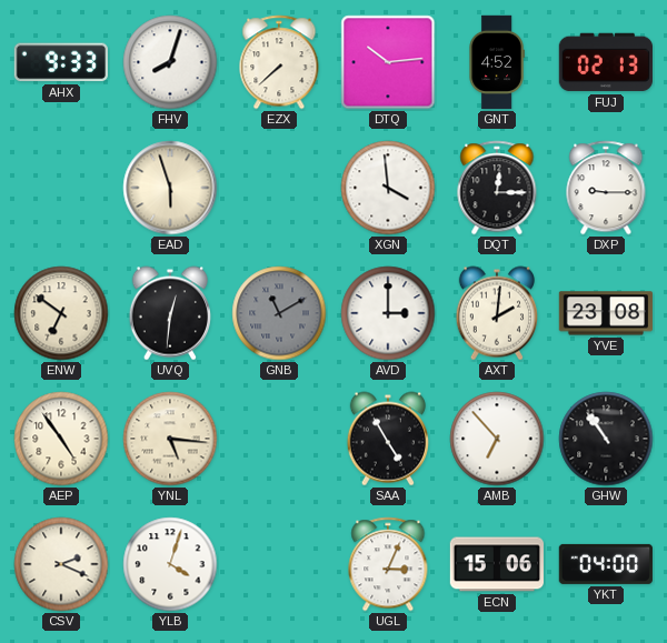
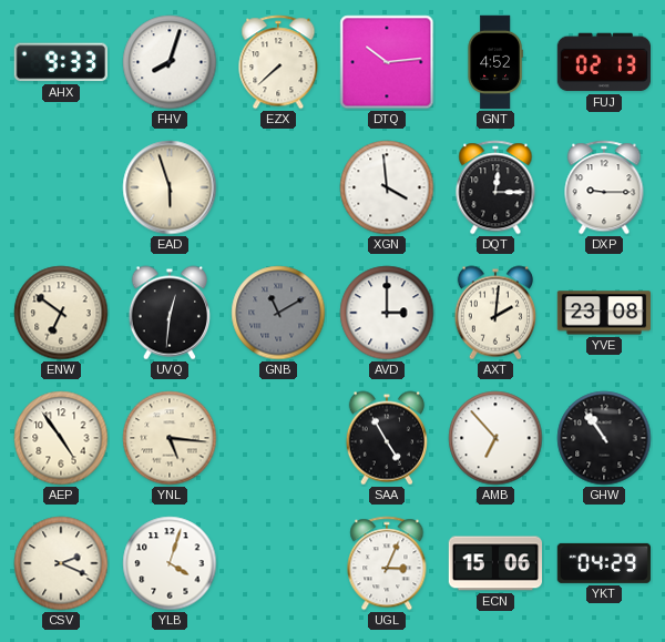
YKT: 04:00 -> 04:29
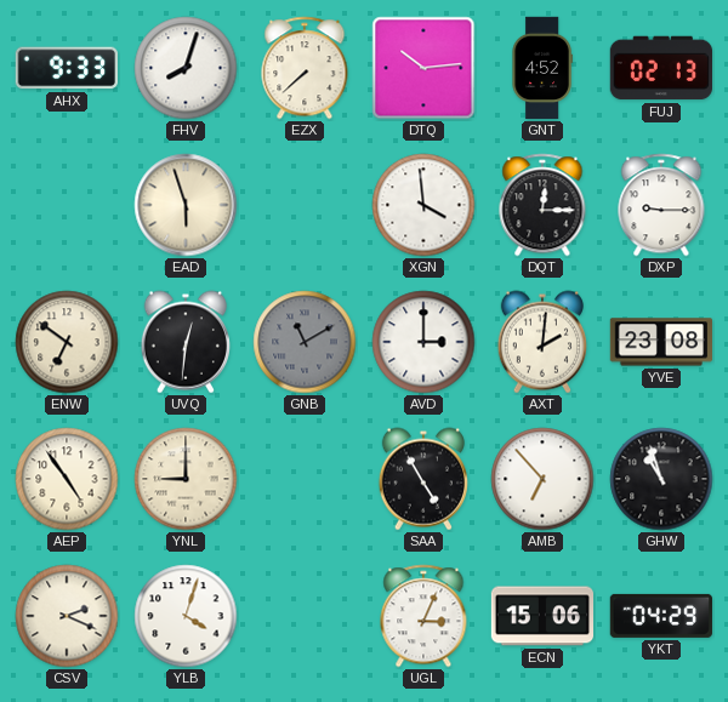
YNL: 5:16 -> 9:00
GHW: 10:54 -> 10:57
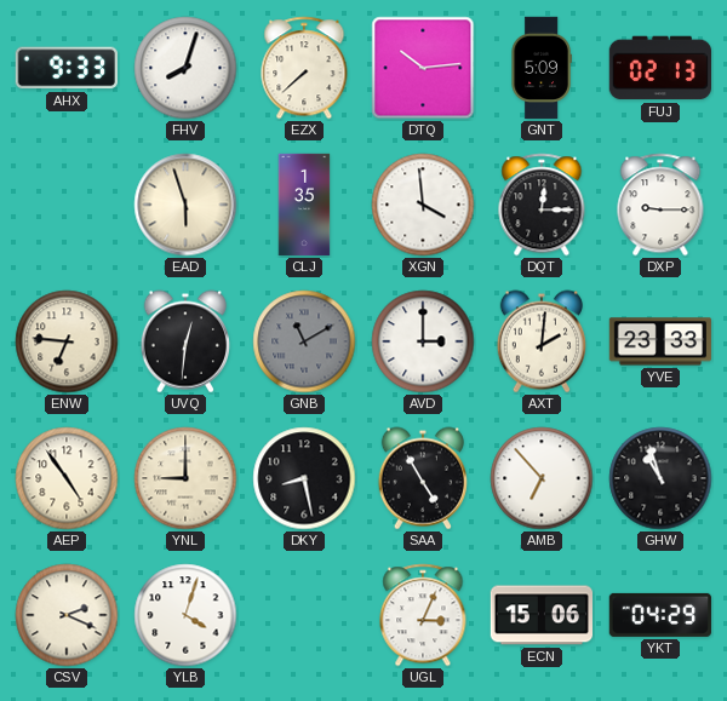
GNT: 4:52 -> 5:09
CLJ: none -> 1:35
ENW: 6:51 -> 6:46
YVE: 23:08 -> 23:33
DKY: none -> 8:28
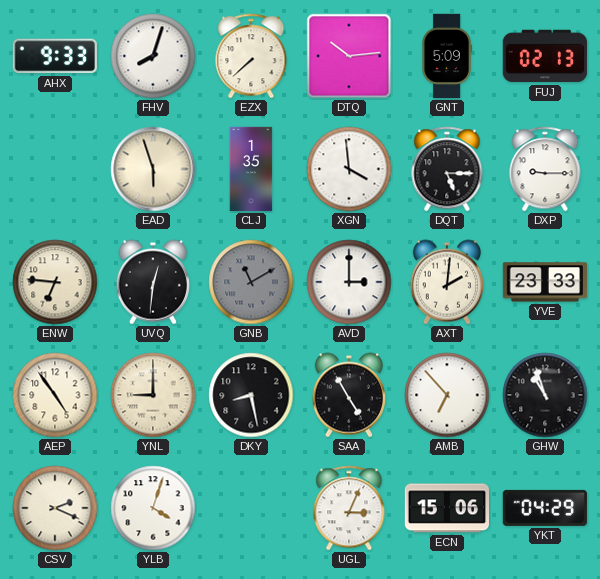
DQT: 12:15 -> 5:15
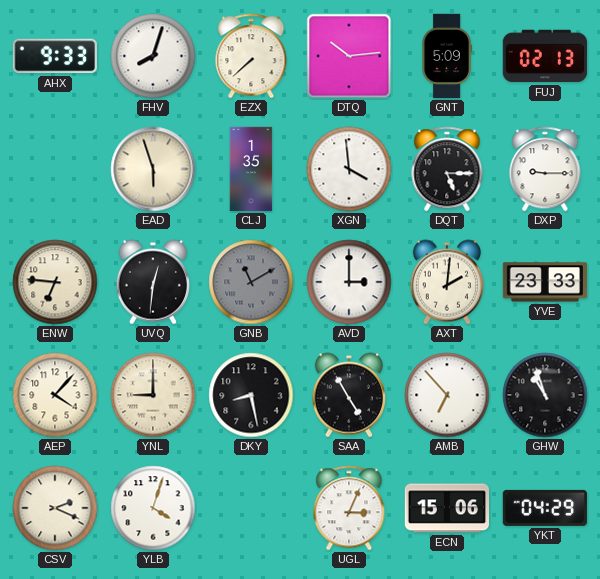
AEP: 4:54 -> 4:07
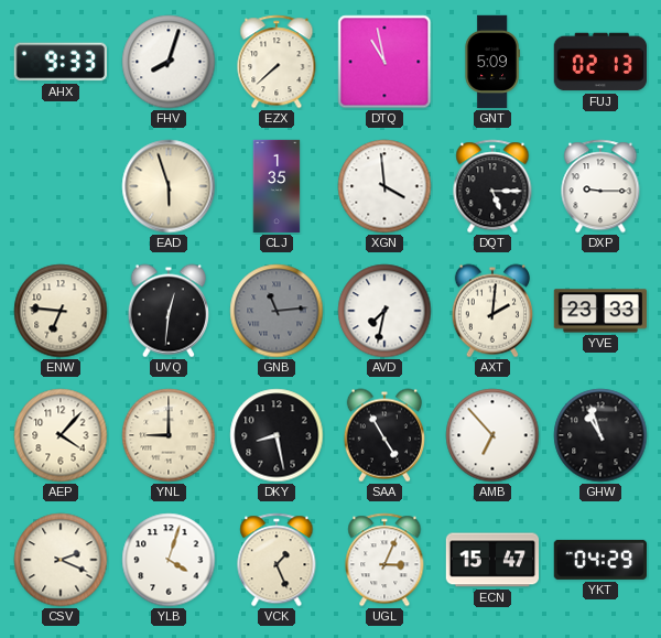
DTQ: 10:14 -> 10:58
GNB: 11:10 -> 11:14
AVD: 3:00 -> 7:32
VCK: none -> 1:26
ECN: 15:06 -> 15:47
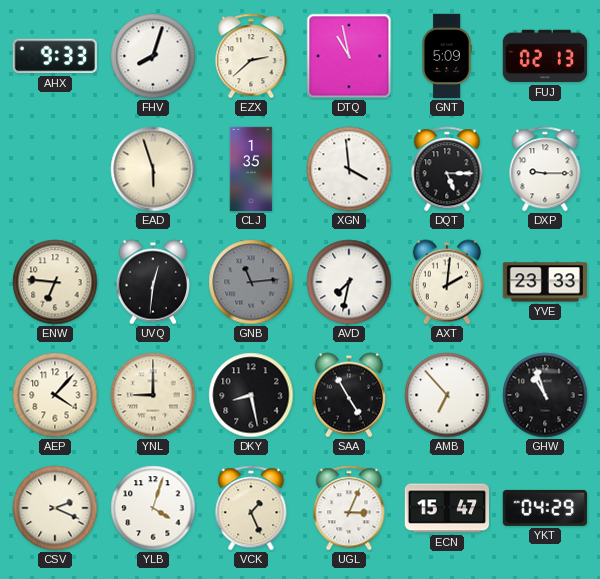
EZX: 7:38 -> 2:38
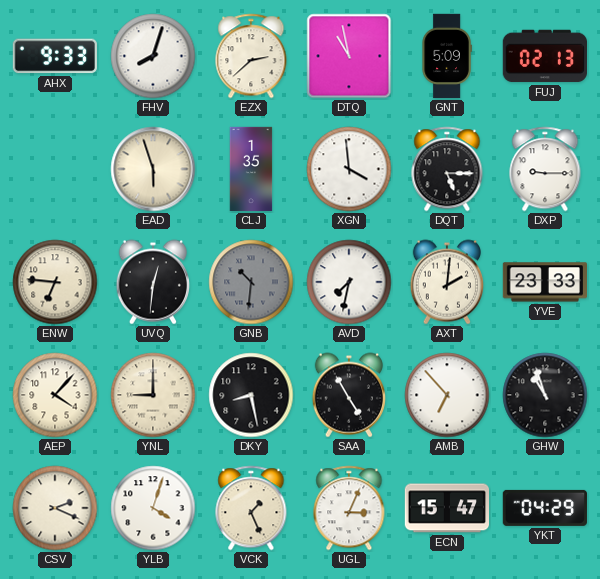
GNB: 11:14 -> 10:31
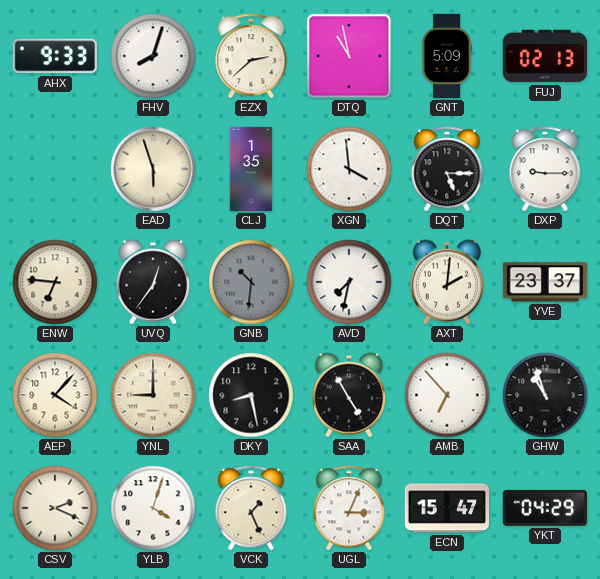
UVQ: 12:31 -> 12:36
YVE: 23:33 -> 23:37
